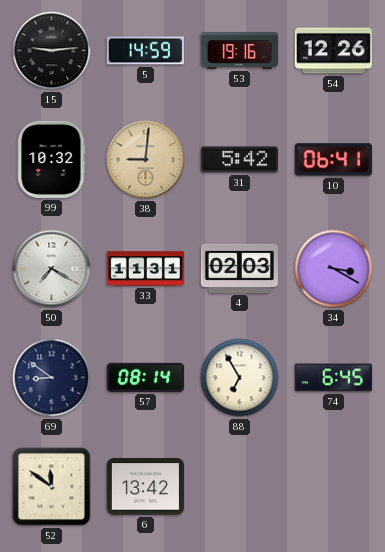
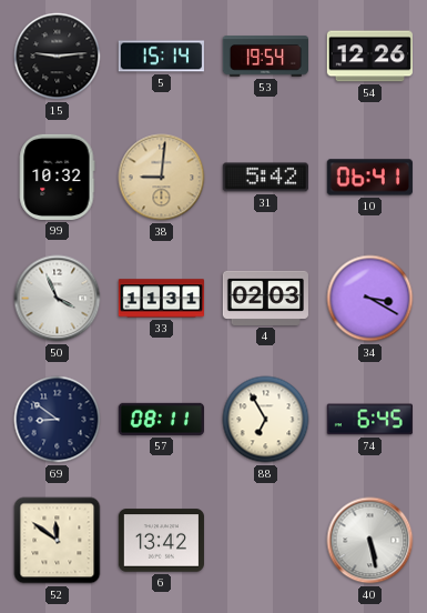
5: 14:59 -> 15:14
53: 19:16 -> 19:54
50: 7:20 -> 3:56
57: 08:14 -> 08:11
40: none -> 5:28
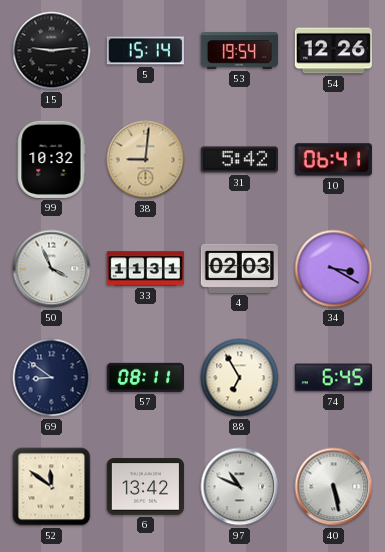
97: none -> 10:49
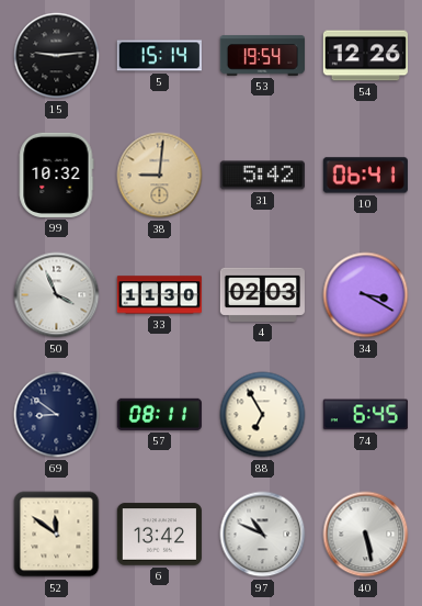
33: 11:31 -> 11:30
